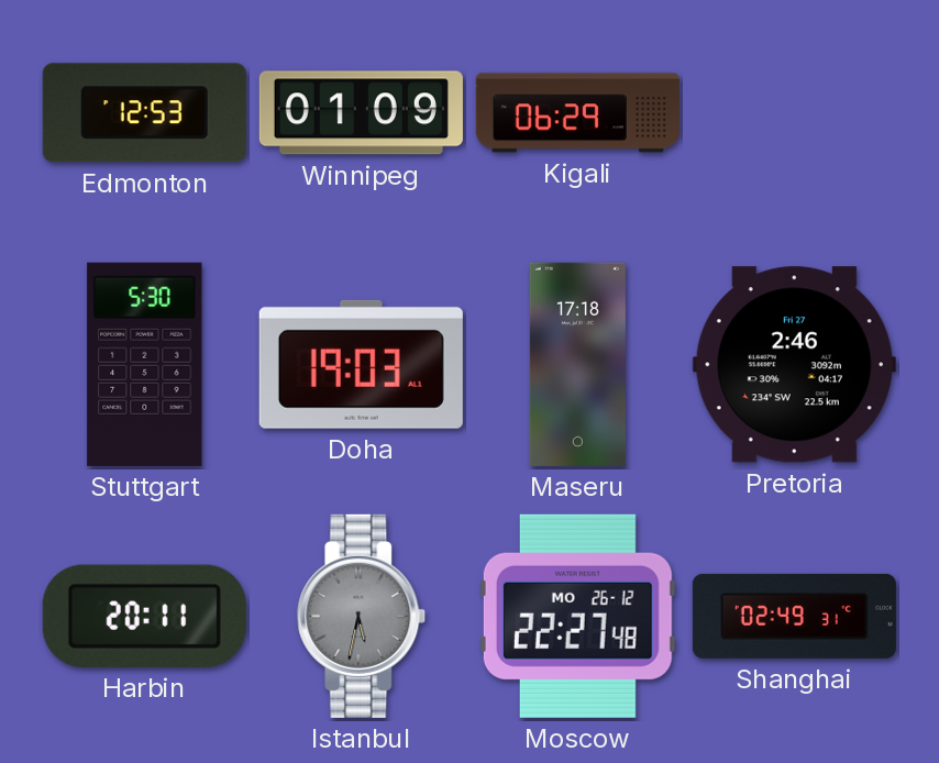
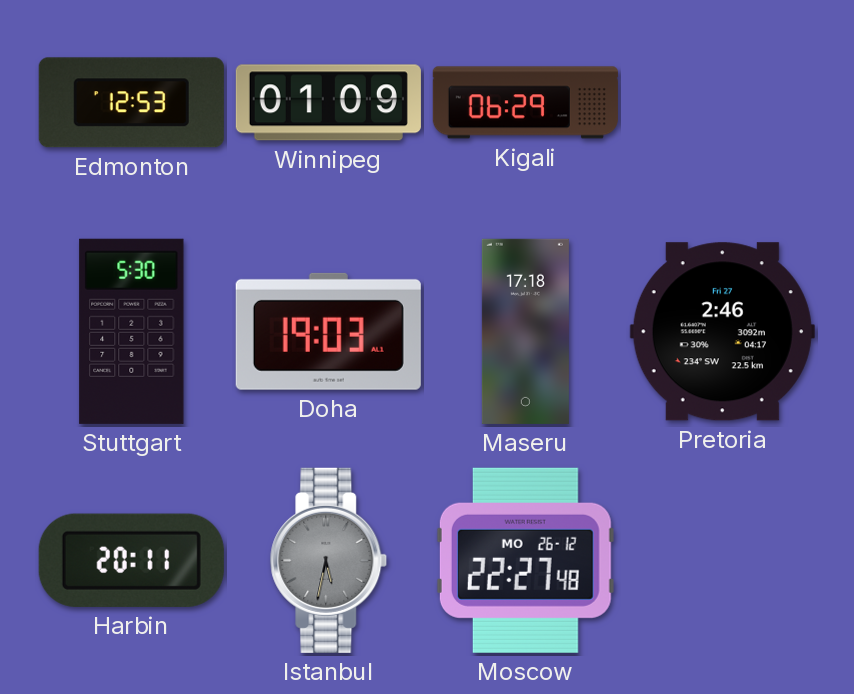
Shanghai: 02:49 -> none
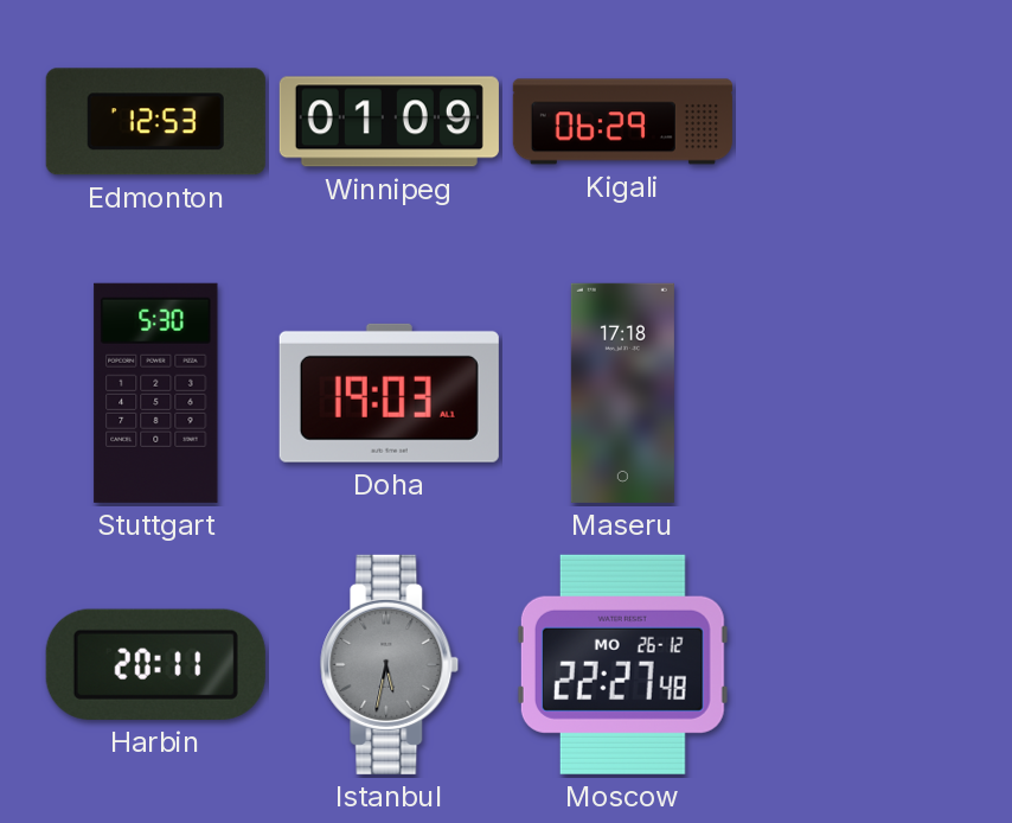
Pretoria: 2:46 -> none
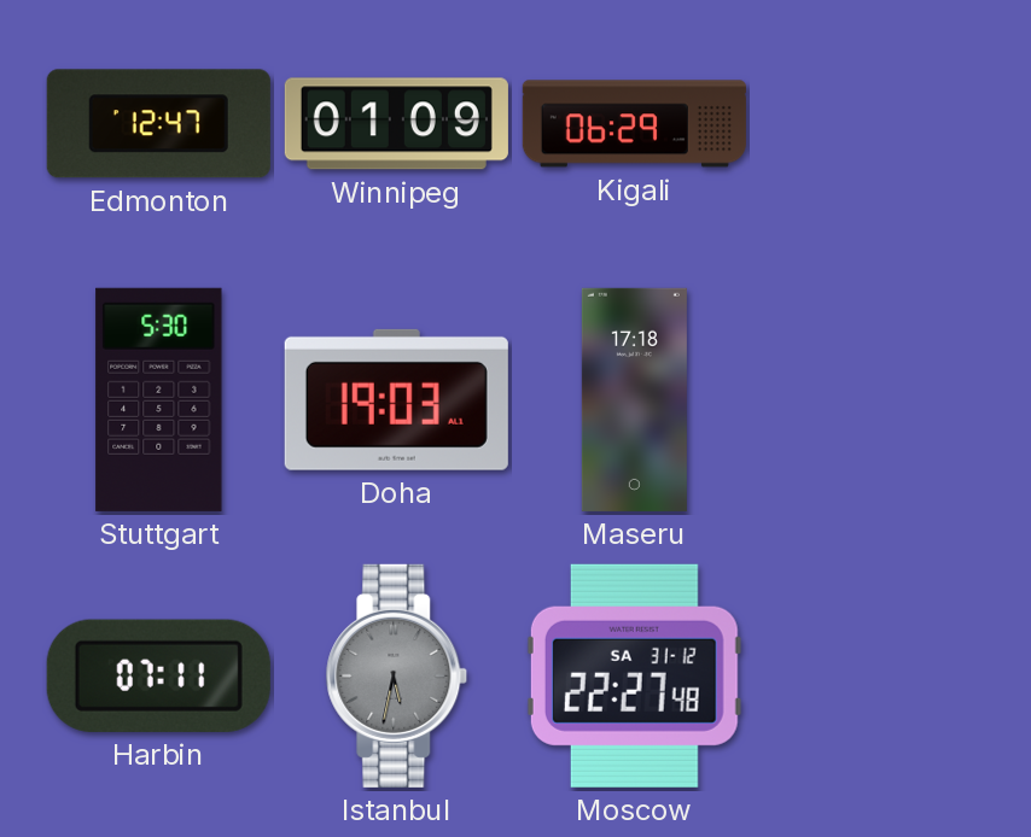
Edmonton: 12:53 -> 12:47
Harbin: 20:11 -> 07:11
Moscow date: MO 26-12 -> SA 31-12
